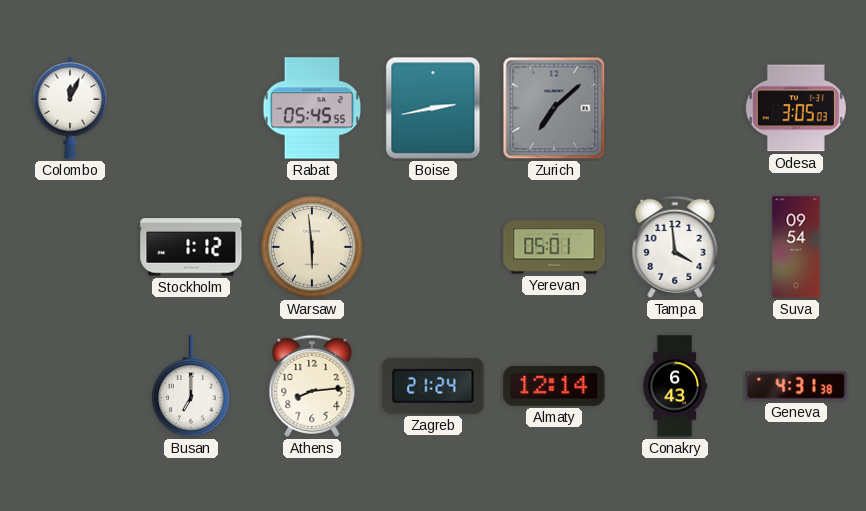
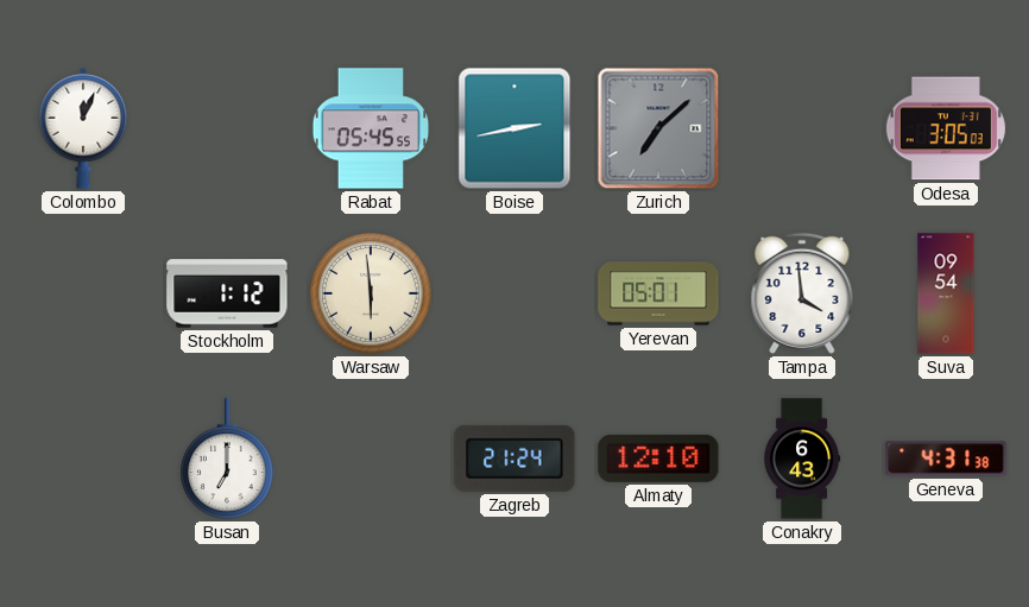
Athens: 8:14 -> none
Almaty: 12:14 -> 12:10
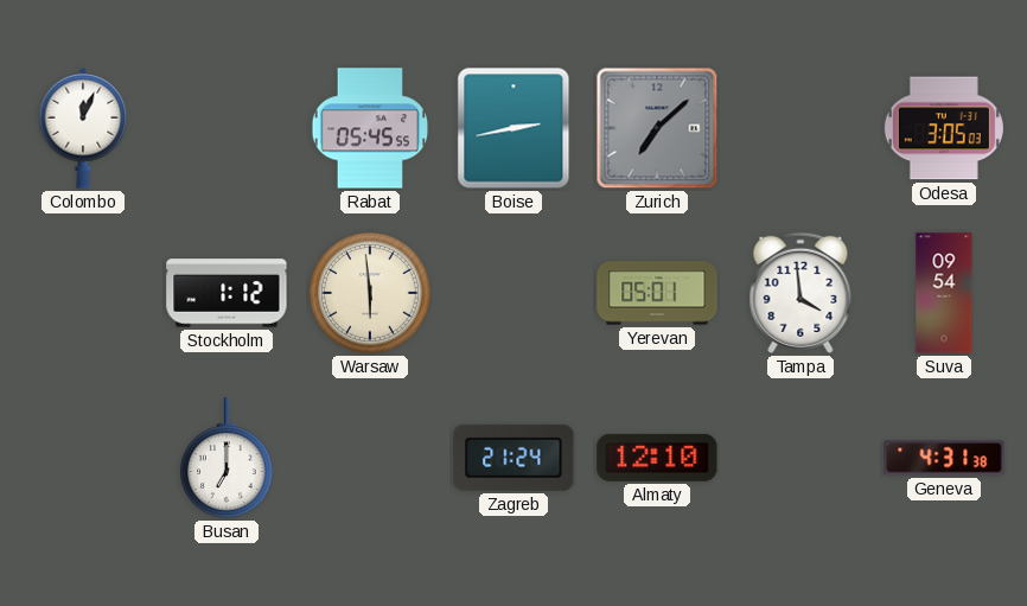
Conakry: 6:43 -> none
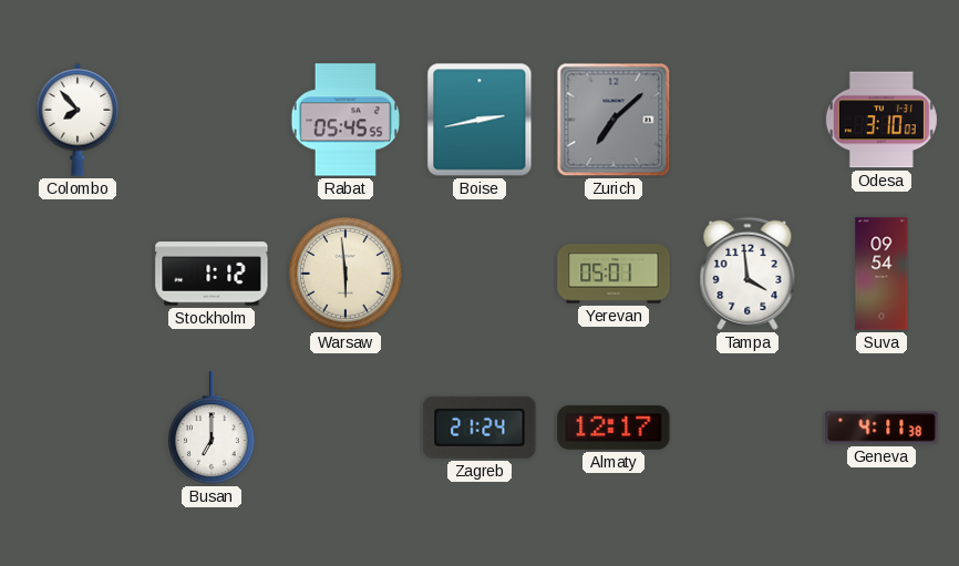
Colombo: 12:04 -> 7:53
Odesa: 3:05 -> 3:10
Almaty: 12:10 -> 12:17
Geneva: 4:31 -> 4:11
